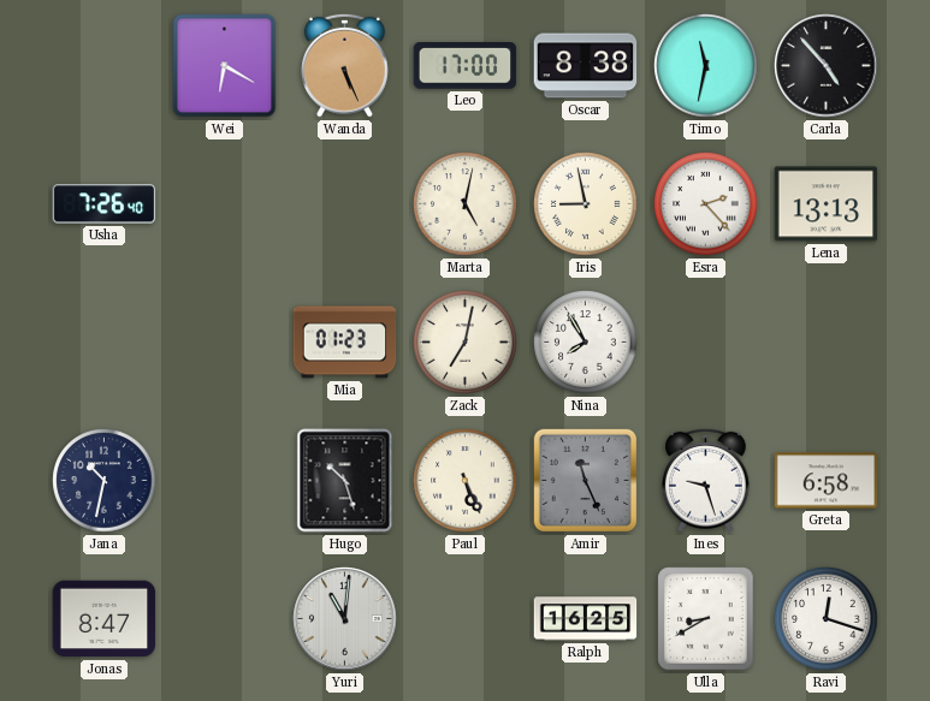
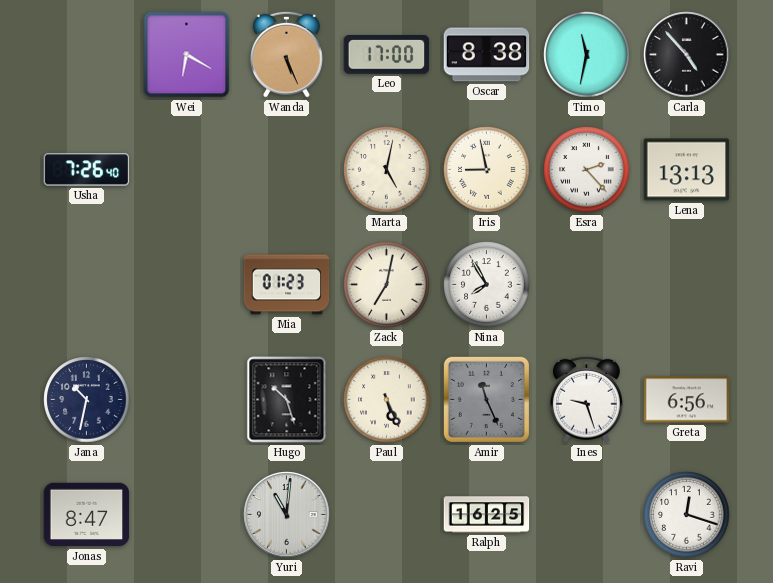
Greta: 6:58 -> 6:56
Ulla: 8:40 -> none
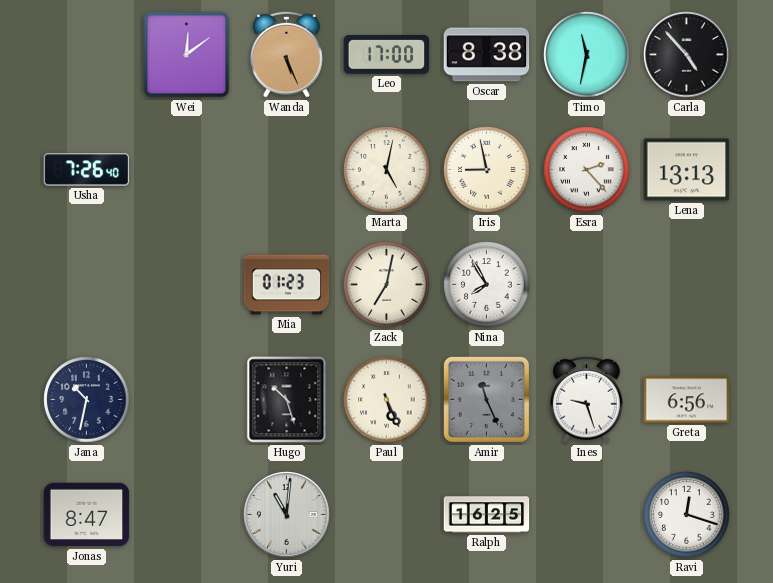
Wei: 6:20 -> 12:09
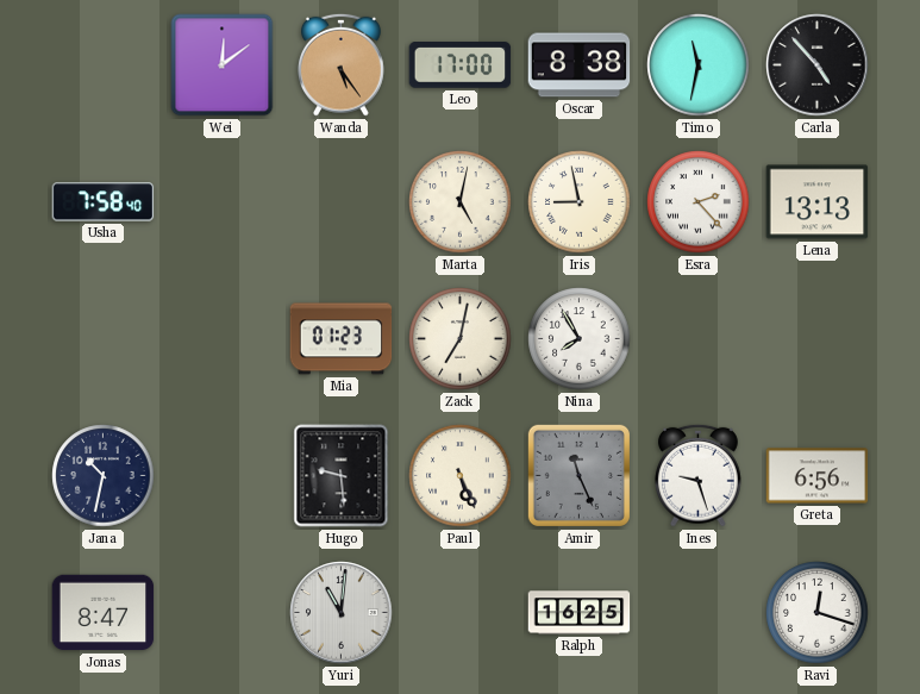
Wanda: 5:26 -> 5:24
Usha: 7:26 -> 7:58
Hugo: 10:27 -> 9:29
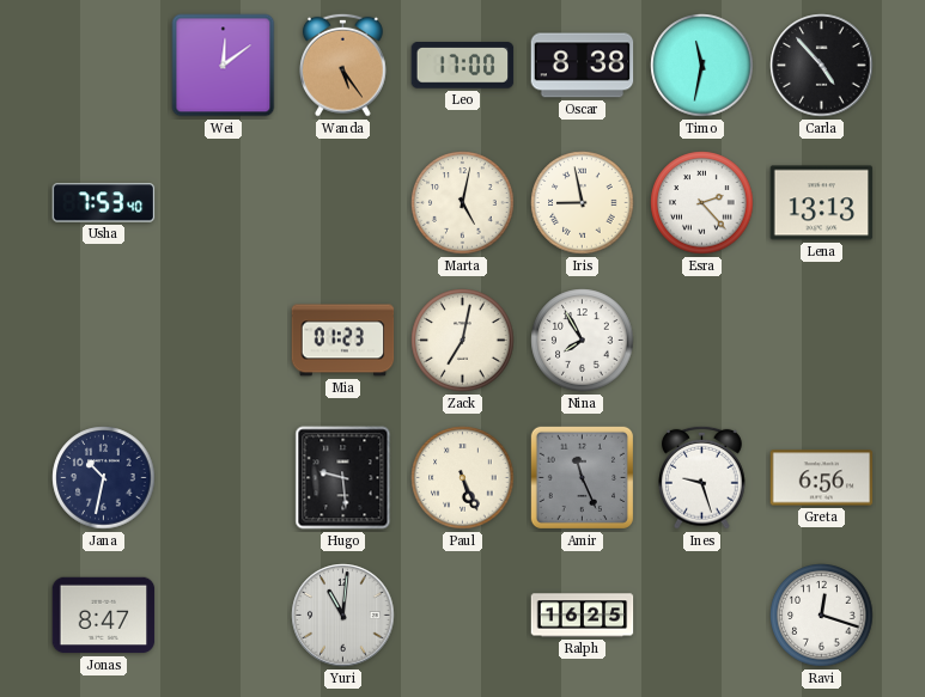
Usha: 7:58 -> 7:53
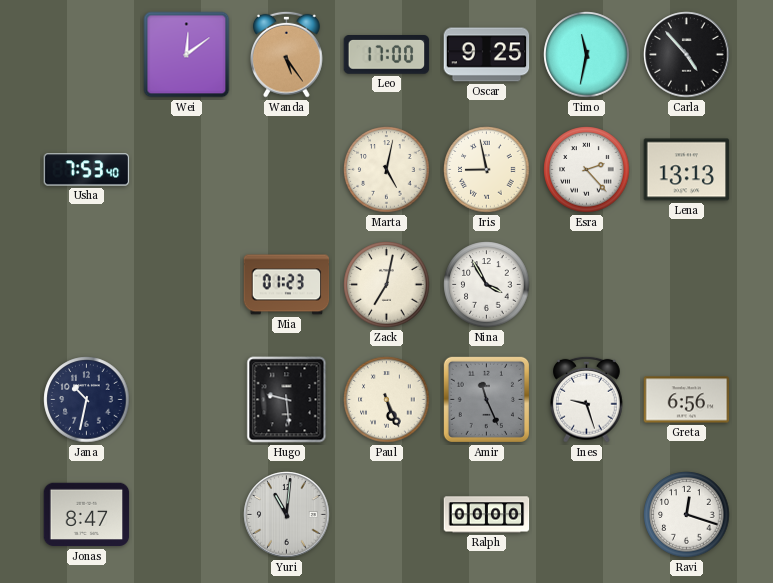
Oscar: 8:38 -> 9:25
Nina: 7:55 -> 3:55
Ralph: 16:25 -> 00:00
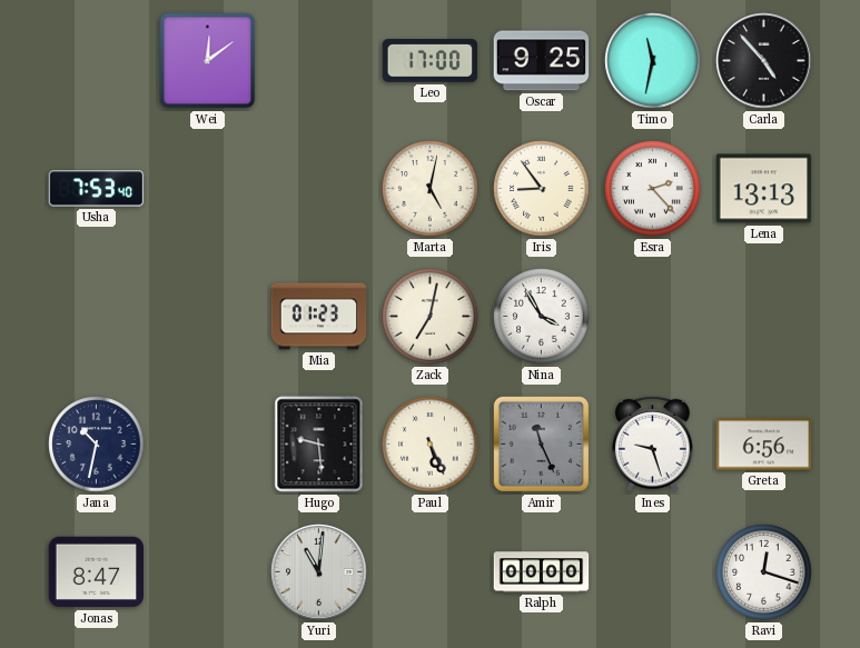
Wanda: 5:24 -> none
Iris: 8:58 -> 8:54
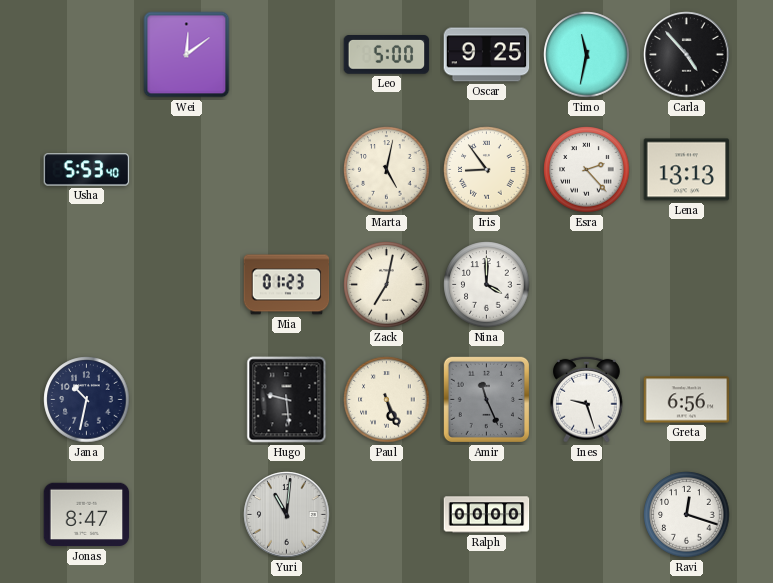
Leo: 17:00 -> 5:00
Usha: 7:53 -> 5:53
Nina: 3:55 -> 4:00
